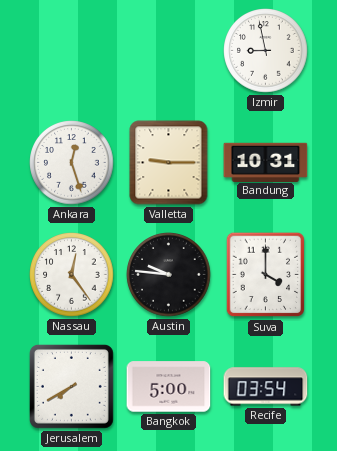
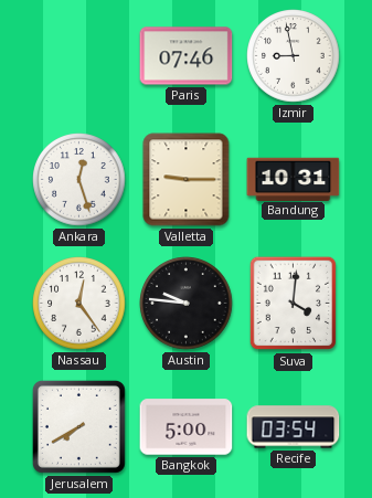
Paris: none -> 07:46
Suva: 4:00 -> 4:01
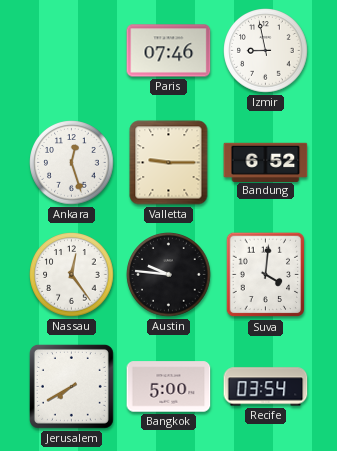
Bandung: 10:31 -> 6:52
